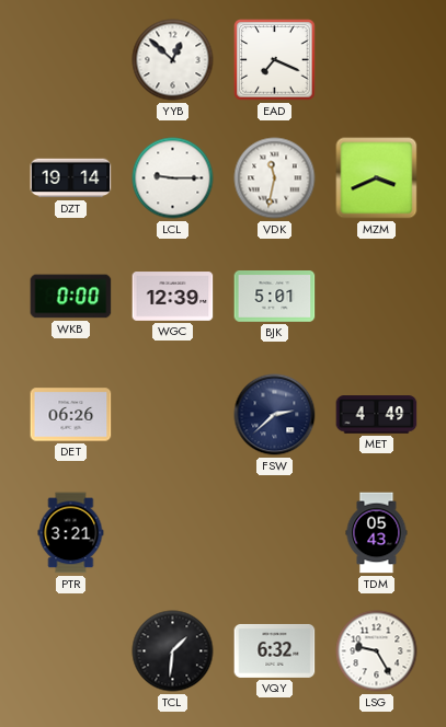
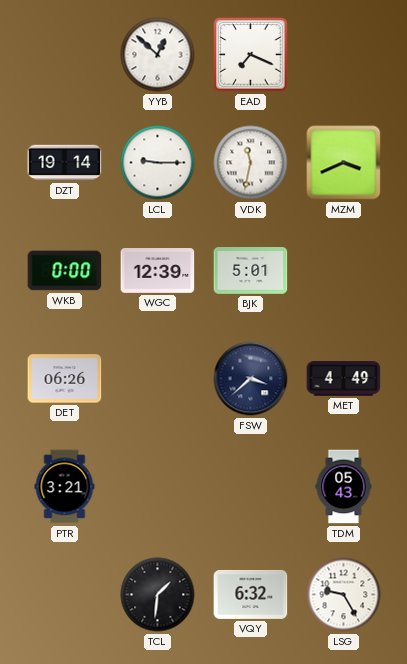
FSW: 2:38 -> 3:38
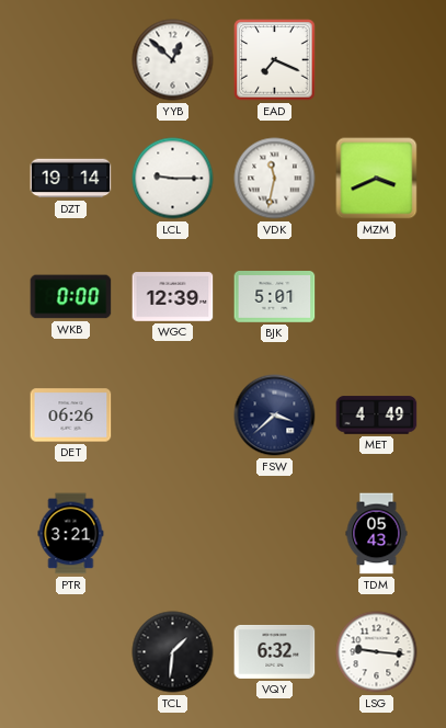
LSG: 9:25 -> 9:16
